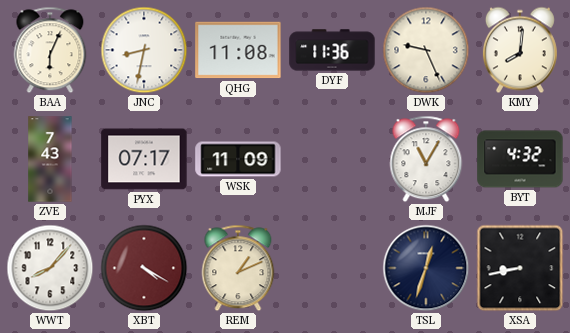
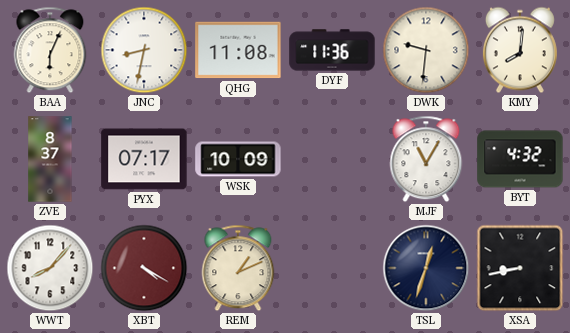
DWK: 9:26 -> 9:31
ZVE: 7:43 -> 8:37
WSK: 11:09 -> 10:09
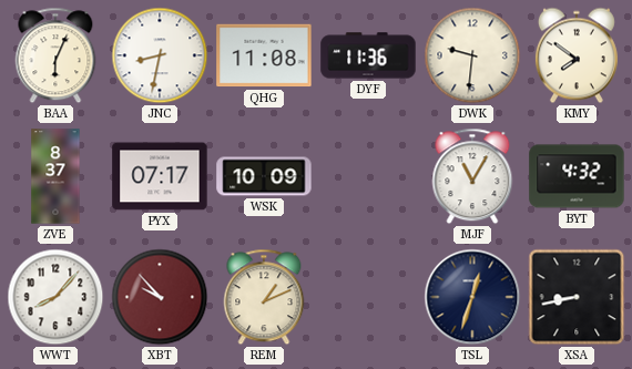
KMY: 8:01 -> 7:51
XBT: 4:20 -> 9:53
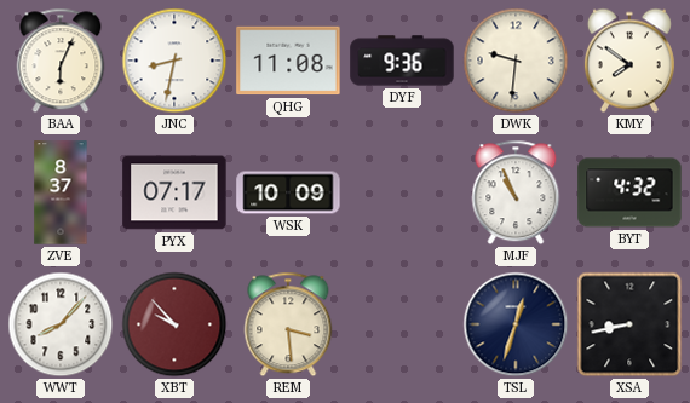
DYF: 11:36 -> 9:36
MJF: 11:05 -> 10:56
REM: 1:11 -> 3:29
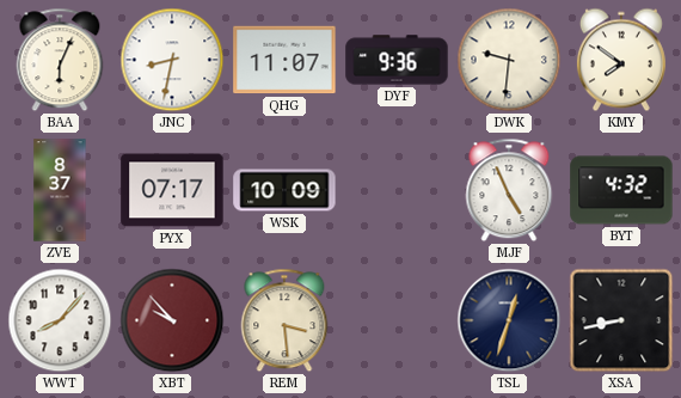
QHG: 11:08 -> 11:07
MJF: 10:56 -> 4:56
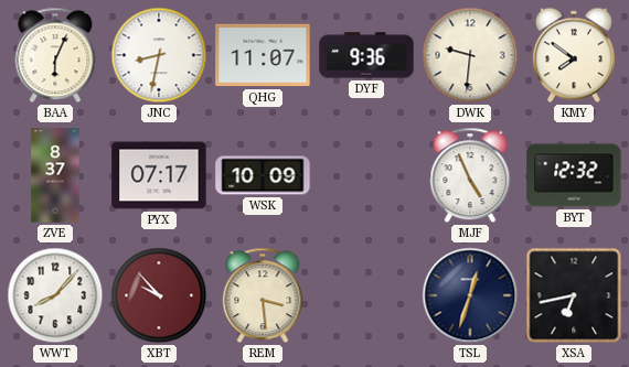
BYT: 4:32 -> 12:32
XSA: 8:43 -> 6:43
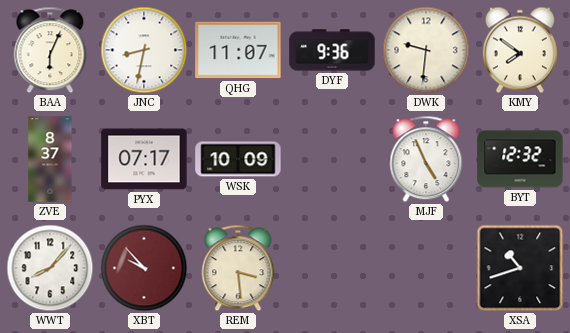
TSL: 12:33 -> none
XSA: 6:43 -> 10:42
